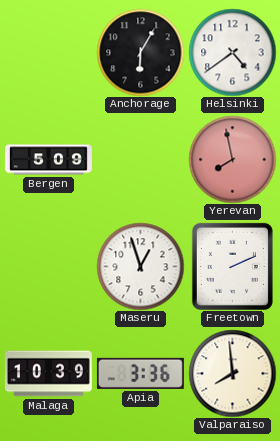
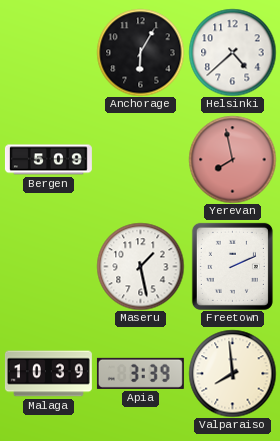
Helsinki: 4:39 -> 4:38
Maseru: 12:57 -> 1:28
Apia: 3:36 -> 3:39
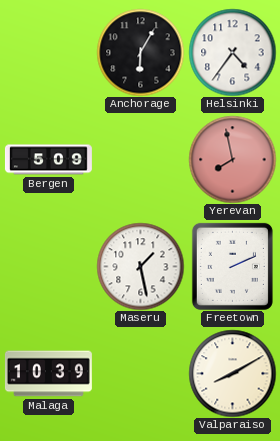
Helsinki: 4:38 -> 4:36
Apia: 3:39 -> none
Valparaiso: 7:59 -> 8:10
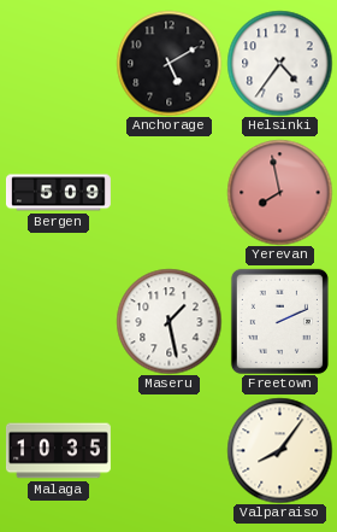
Anchorage: 6:05 -> 5:10
Malaga: 10:39 -> 10:35
Valparaiso: 8:10 -> 8:06
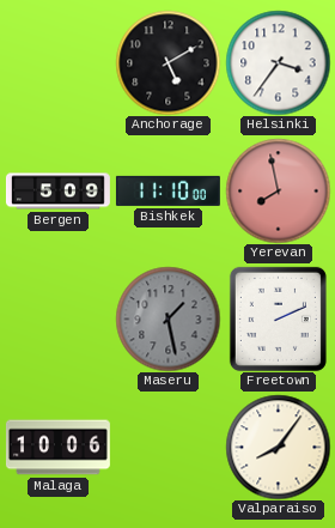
Helsinki: 4:36 -> 3:36
Bishkek: none -> 11:10
Maseru dial: white -> grey
Malaga: 10:35 -> 10:06
